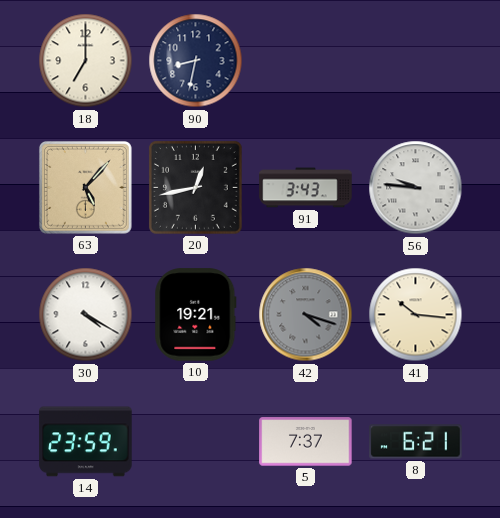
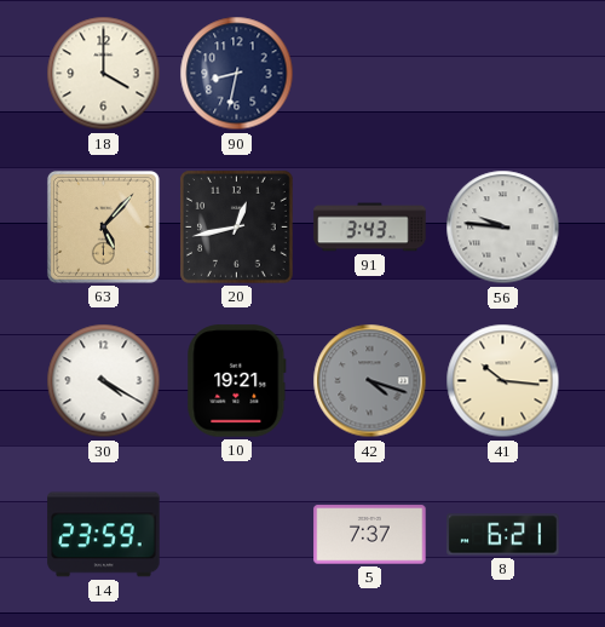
18: 7:00 -> 4:00
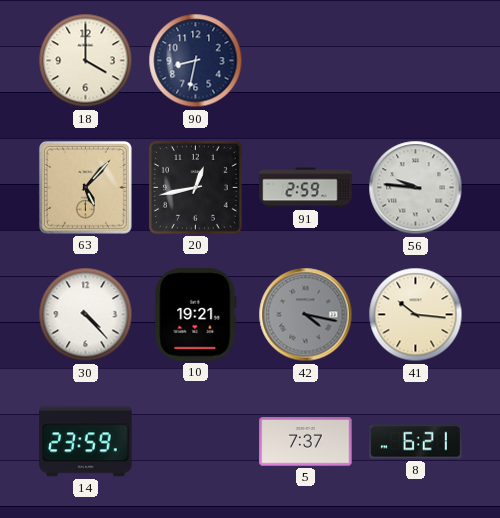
91: 3:43 -> 2:59
30: 4:20 -> 4:23
42: 4:18 -> 4:17
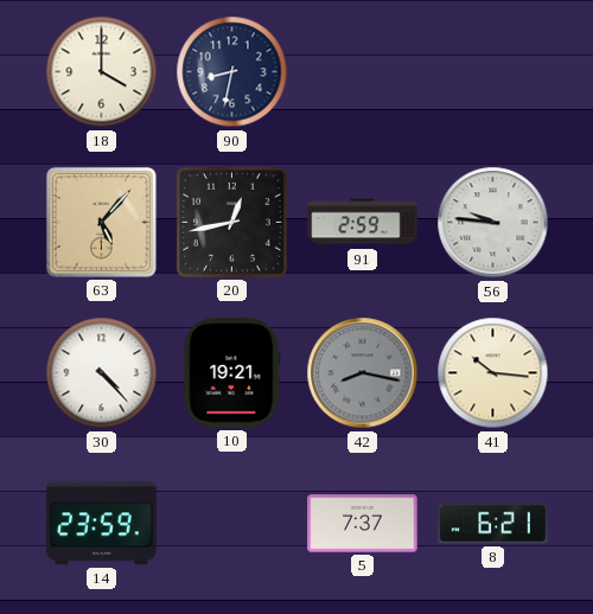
42: 4:17 -> 8:17
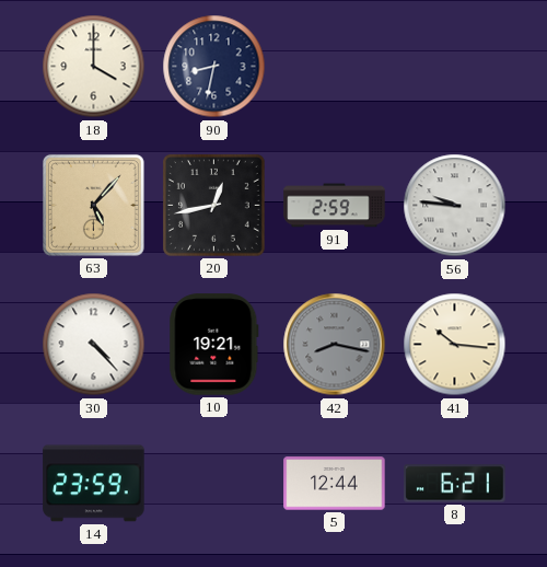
5: 7:37 -> 12:44
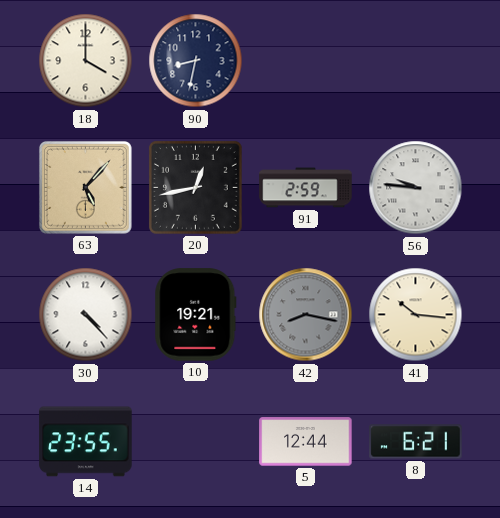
14: 23:59 -> 23:55
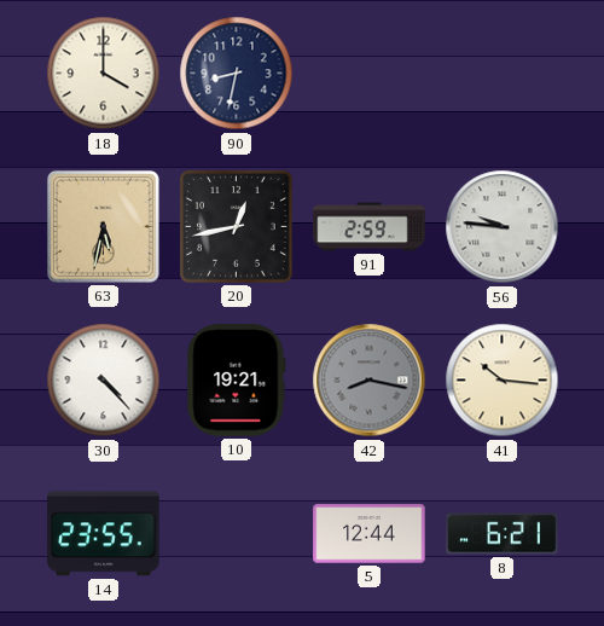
63: 5:07 -> 5:32
